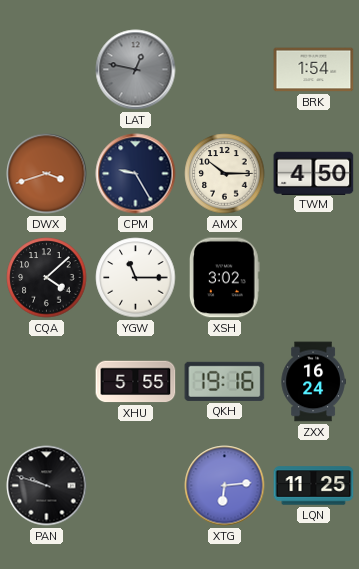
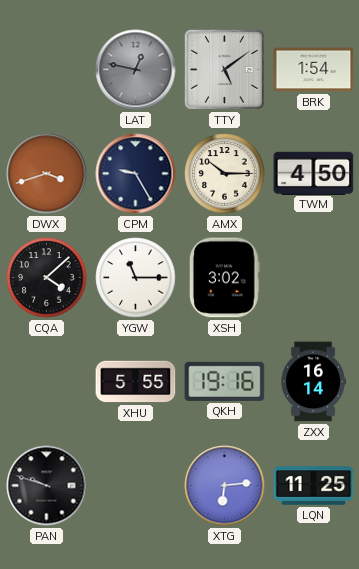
TTY: none -> 5:09
ZXX: 16:24 -> 16:14
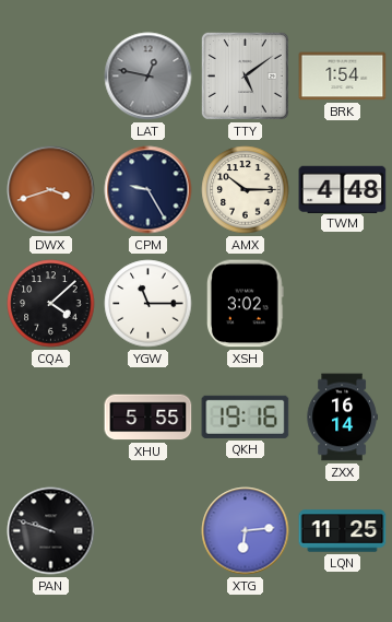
TWM: 4:50 -> 4:48
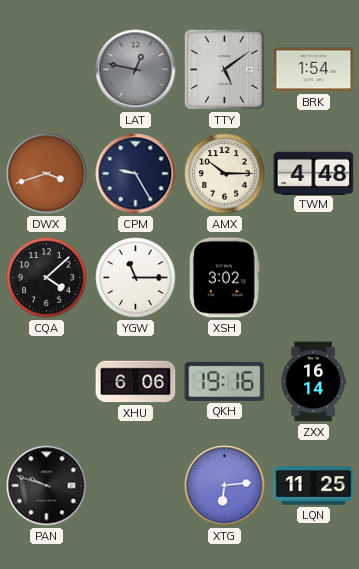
XHU: 5:55 -> 6:06
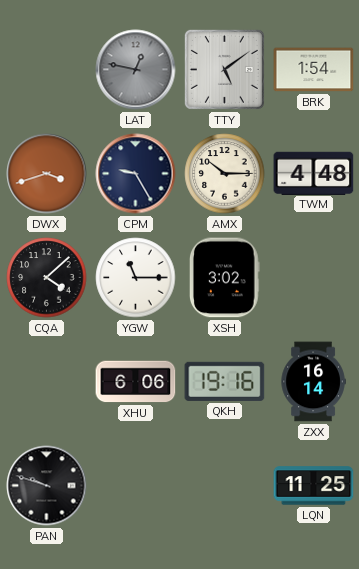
XTG: 6:14 -> none
